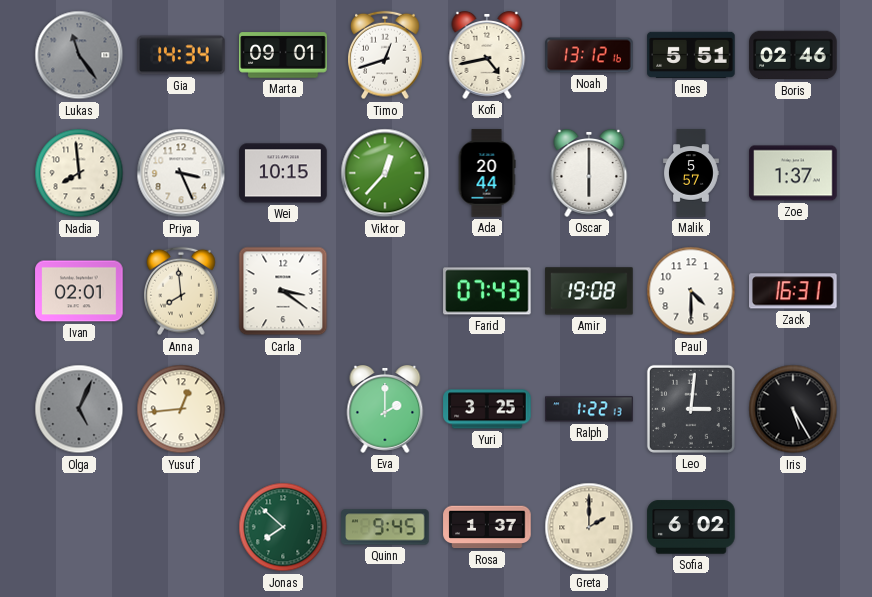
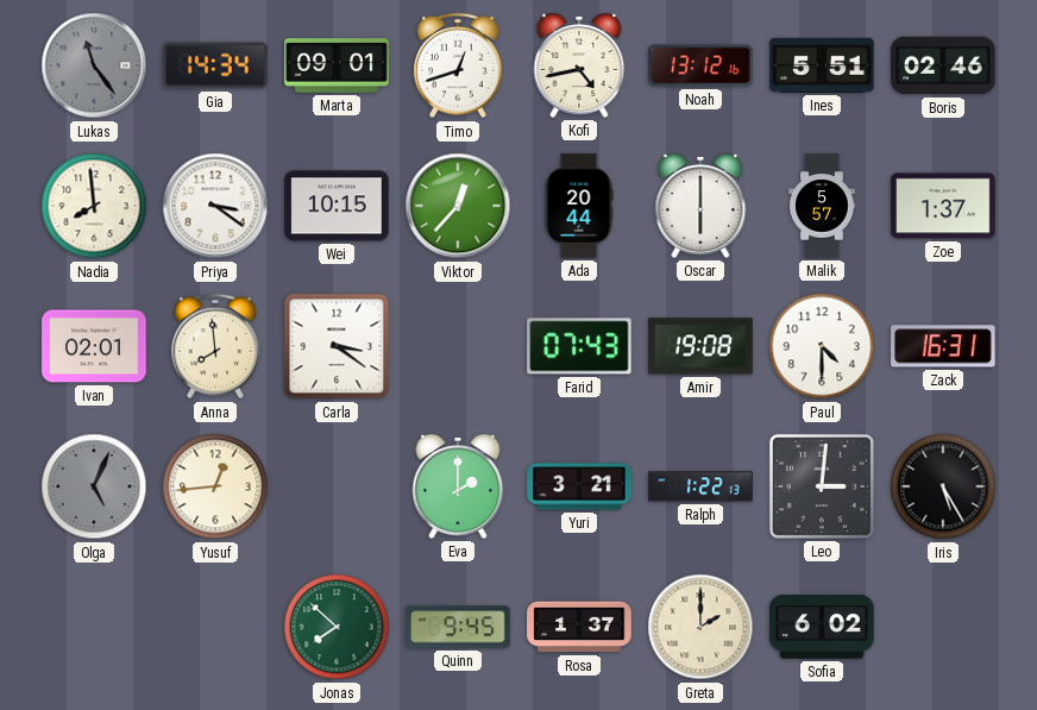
Priya: 3:26 -> 3:21
Yuri: 3:25 -> 3:21
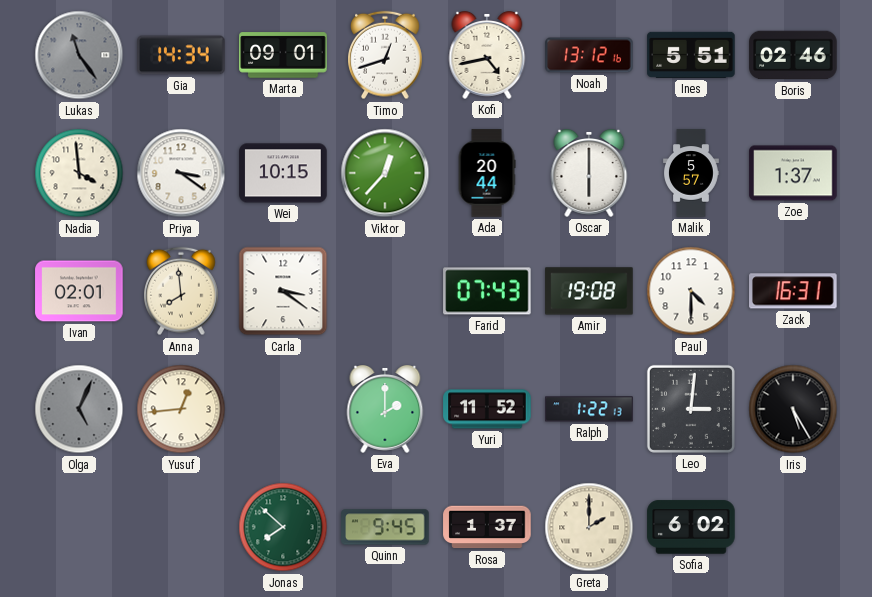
Nadia: 7:59 -> 3:59
Yuri: 3:21 -> 11:52
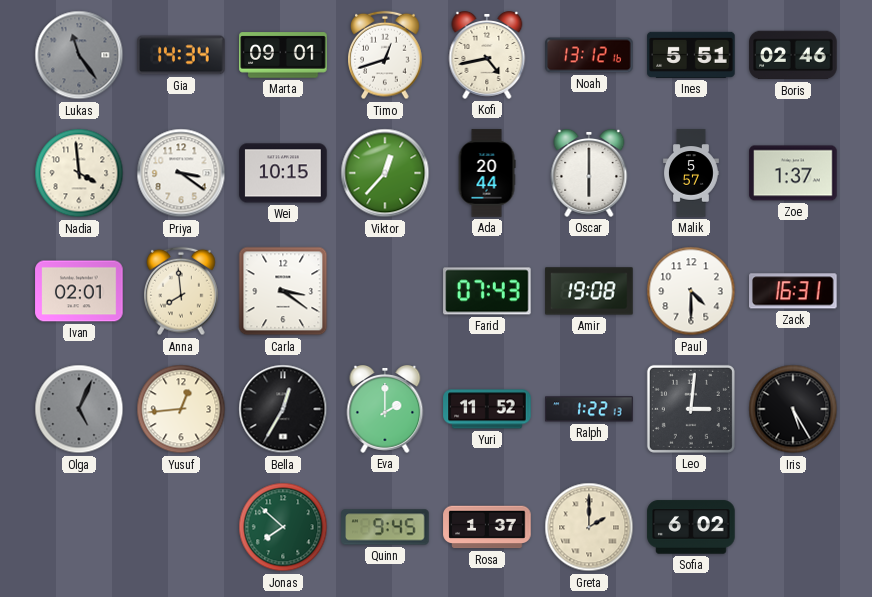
Bella: none -> 12:35
